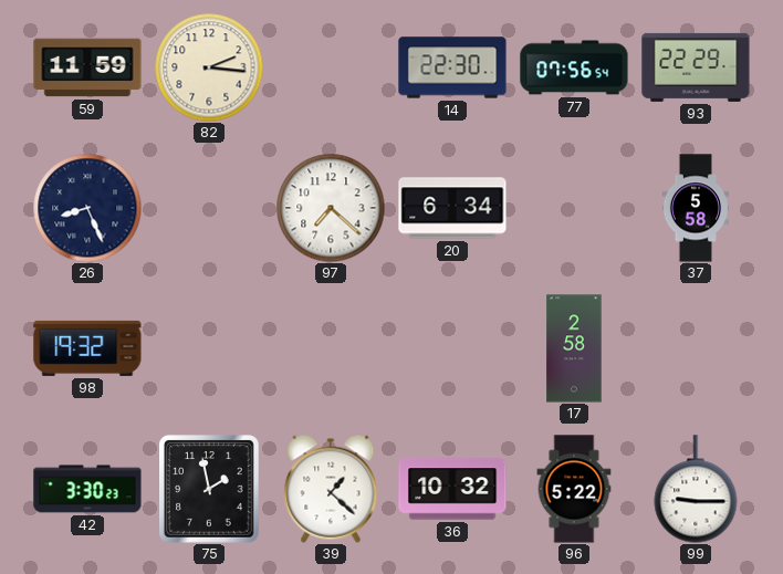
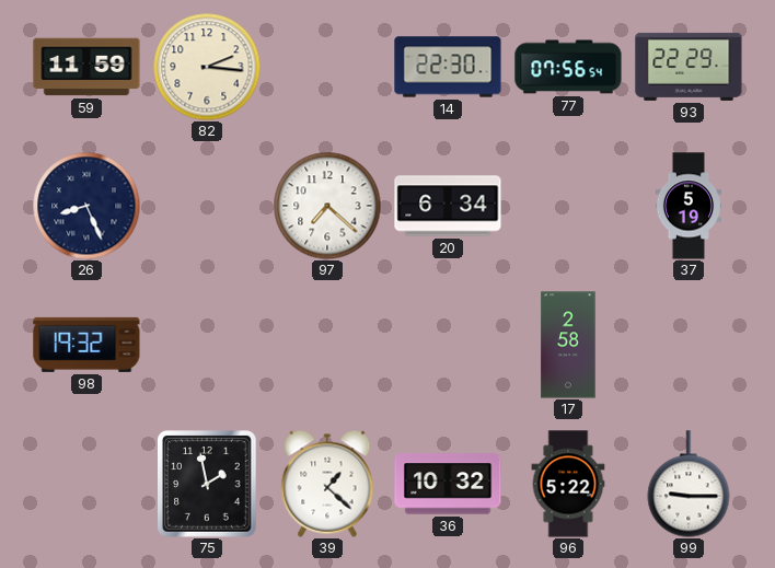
37: 5:58 -> 5:19
42: 3:30 -> none
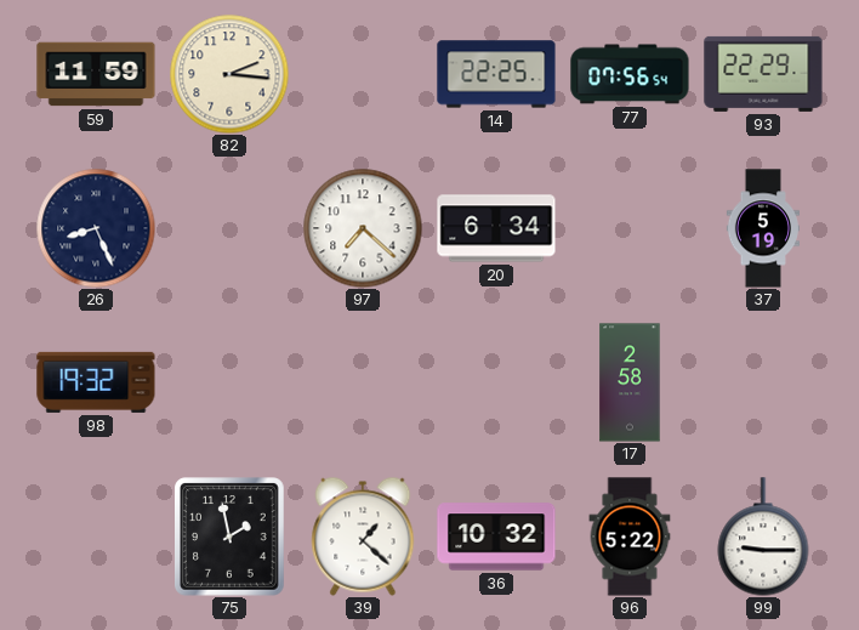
14: 22:30 -> 22:25
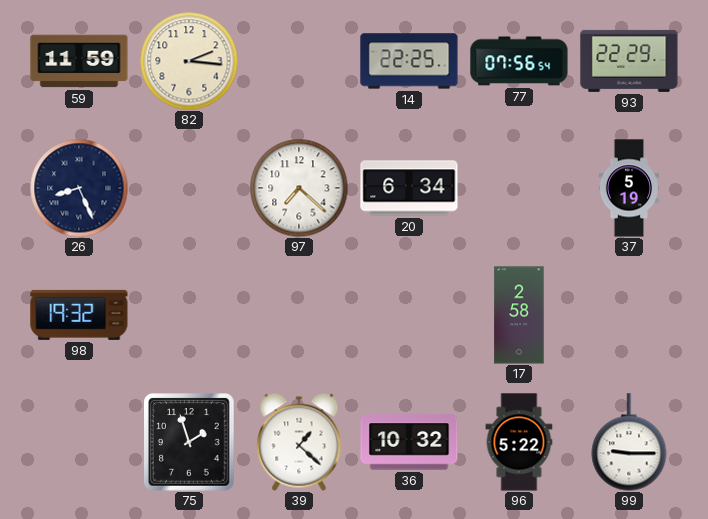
75: 1:58 -> 1:57
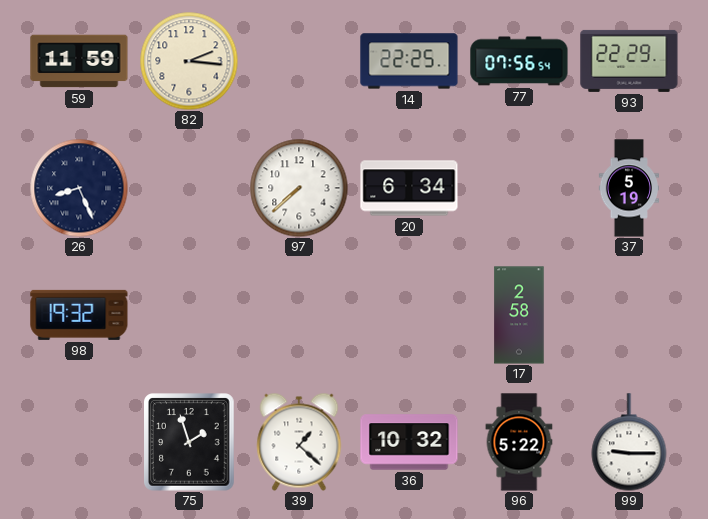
97: 7:22 -> 7:38
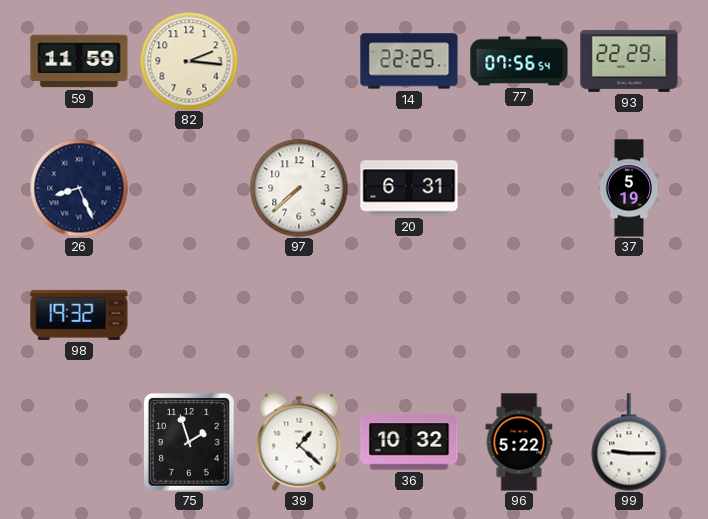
20: 6:34 -> 6:31
17: 2:58 -> none
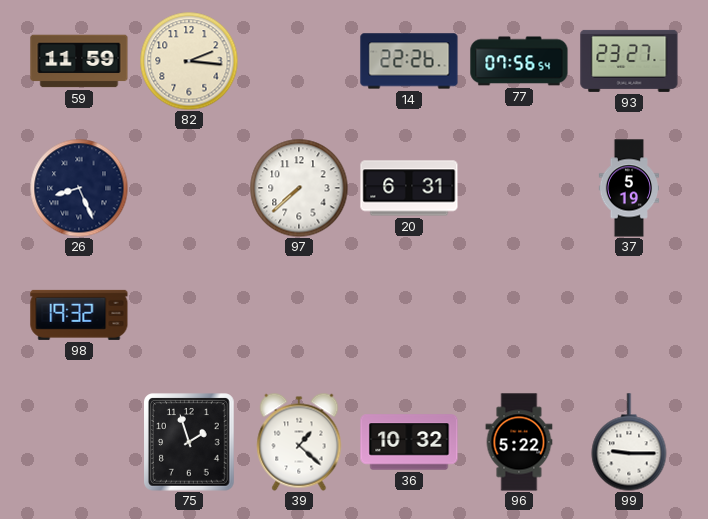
14: 22:25 -> 22:26
93: 22:29 -> 23:27
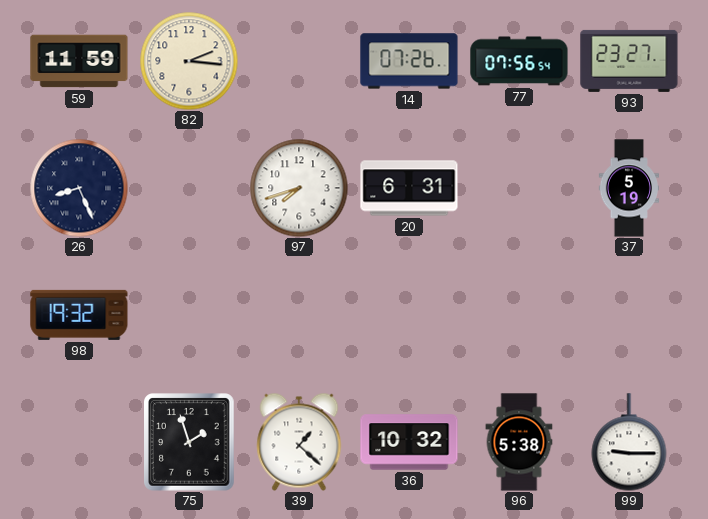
14: 22:26 -> 07:26
97: 7:38 -> 7:42
96: 5:22 -> 5:38
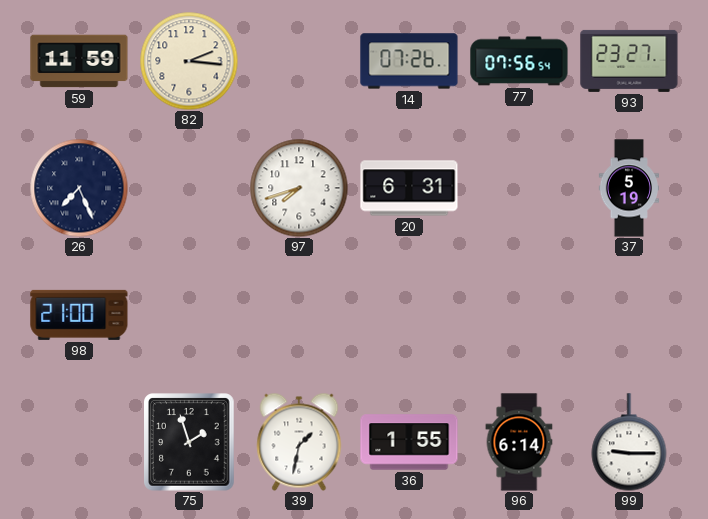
26: 8:26 -> 7:26
98: 19:32 -> 21:00
39: 1:22 -> 1:32
36: 10:32 -> 1:55
96: 5:38 -> 6:14
